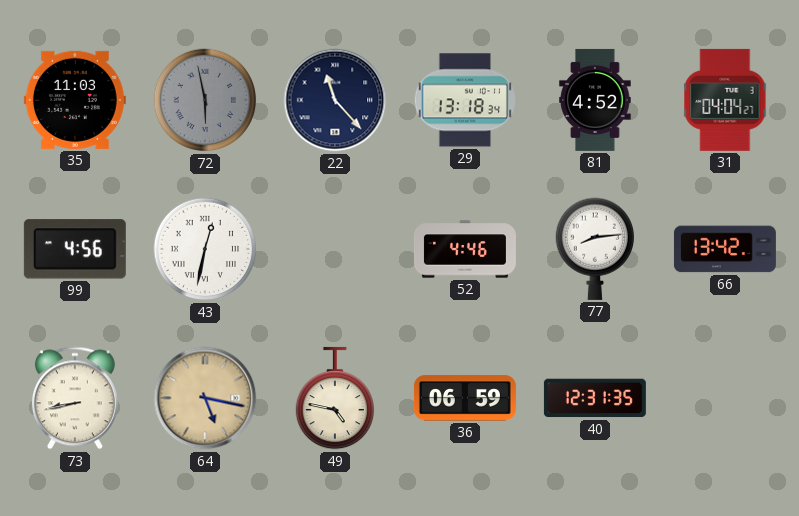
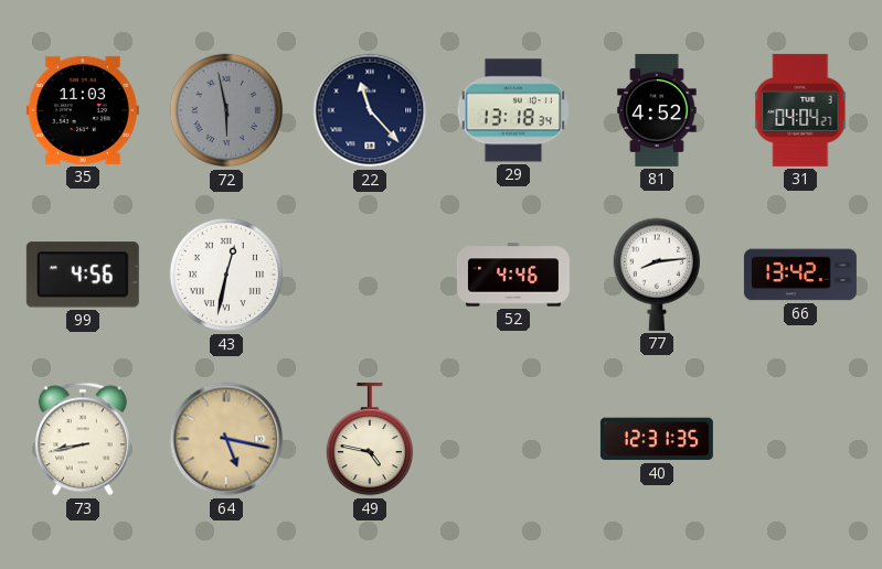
36: 06:59 -> none
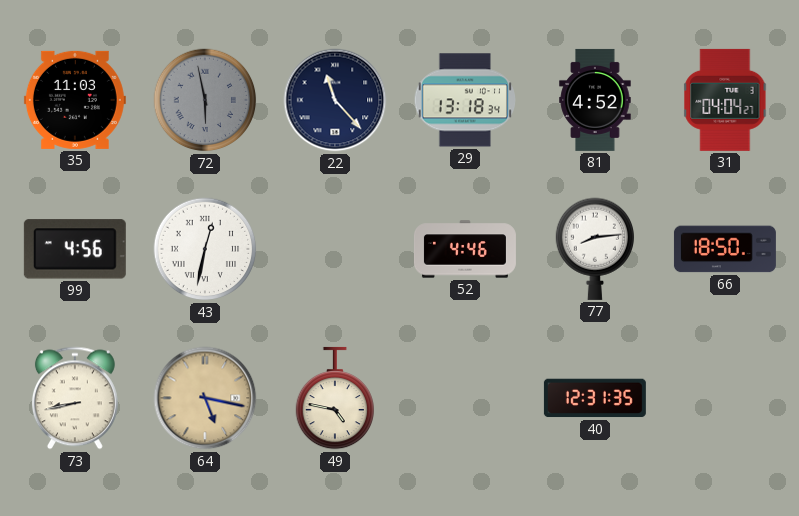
66: 13:42 -> 18:50
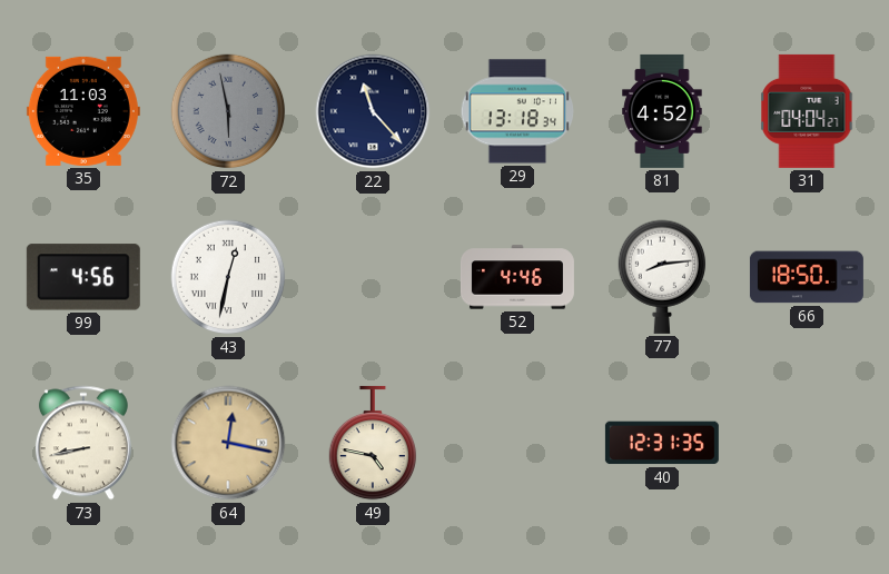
64: 5:17 -> 12:17
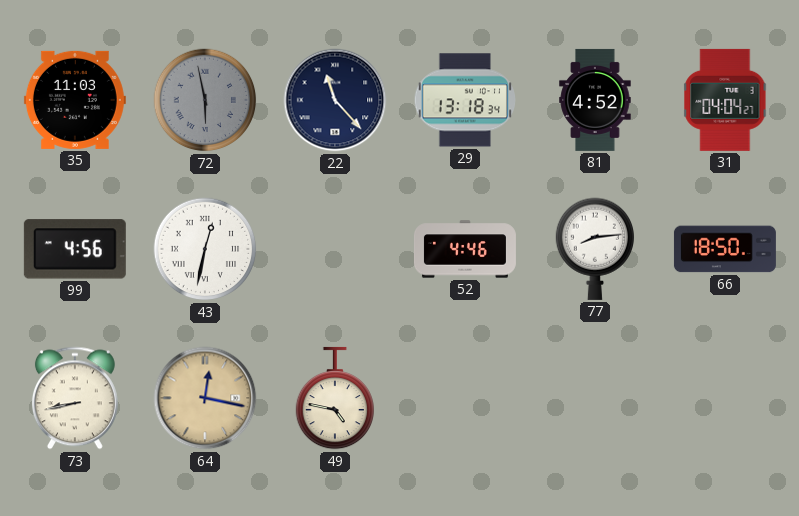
40: 12:31 -> none
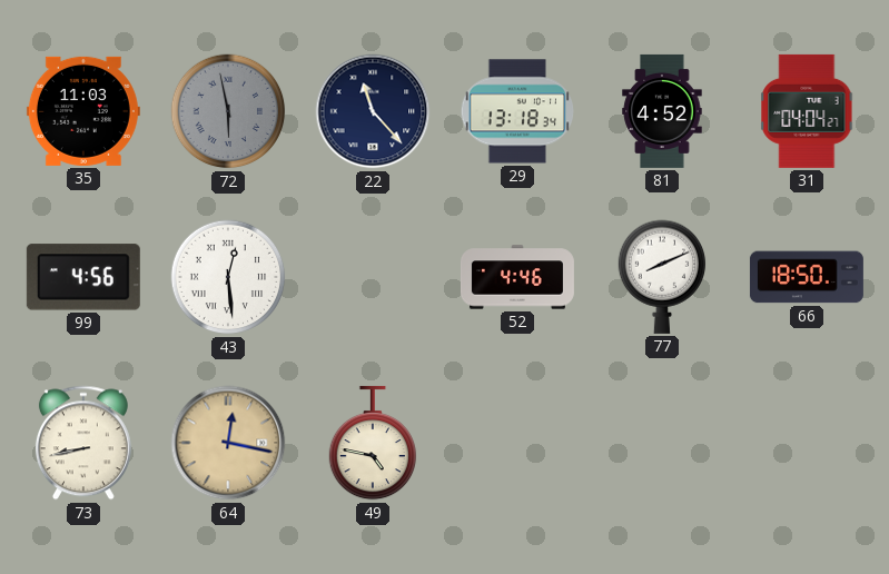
43: 12:32 -> 12:29
77: 8:14 -> 8:11
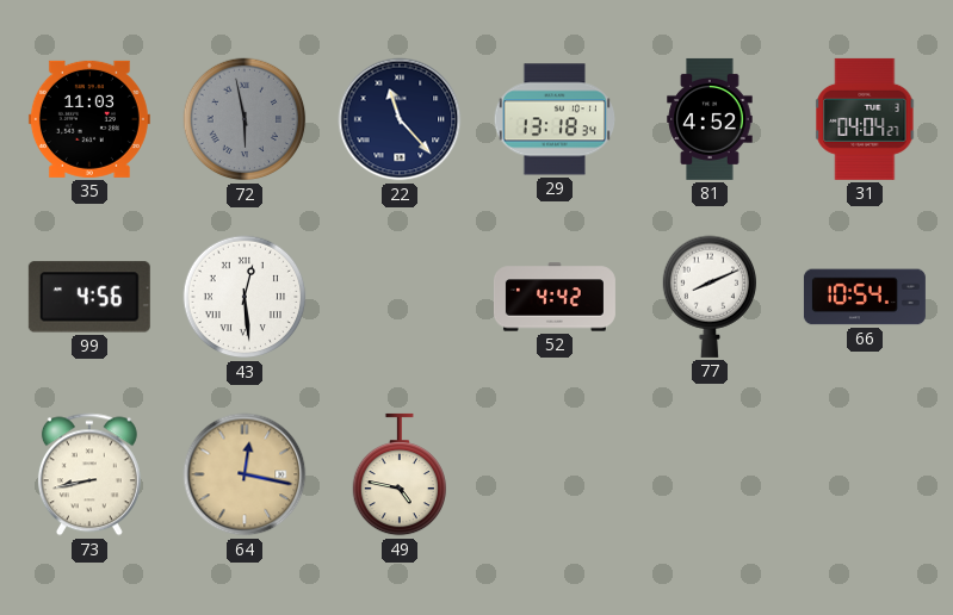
52: 4:46 -> 4:42
66: 18:50 -> 10:54
